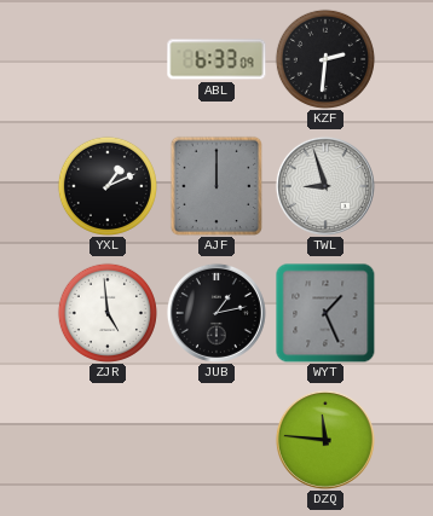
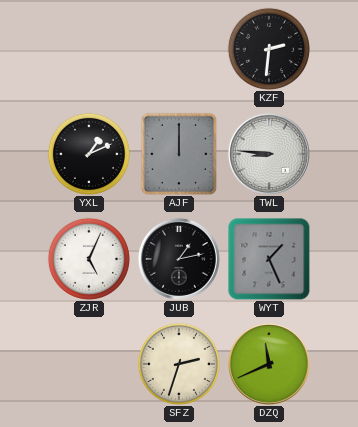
ABL: 6:33 -> none
TWL: 8:57 -> 8:46
ZJR: 4:59 -> 5:04
SFZ: none -> 2:33
DZQ: 11:46 -> 11:41
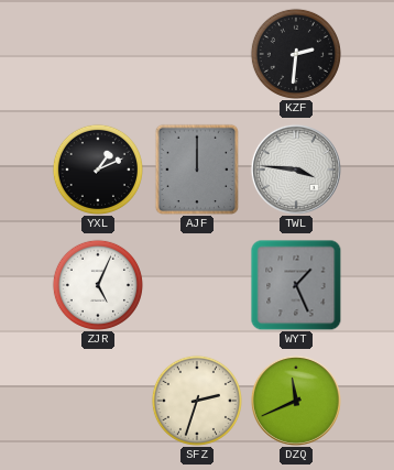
TWL: 8:46 -> 3:46
JUB: 1:13 -> none
